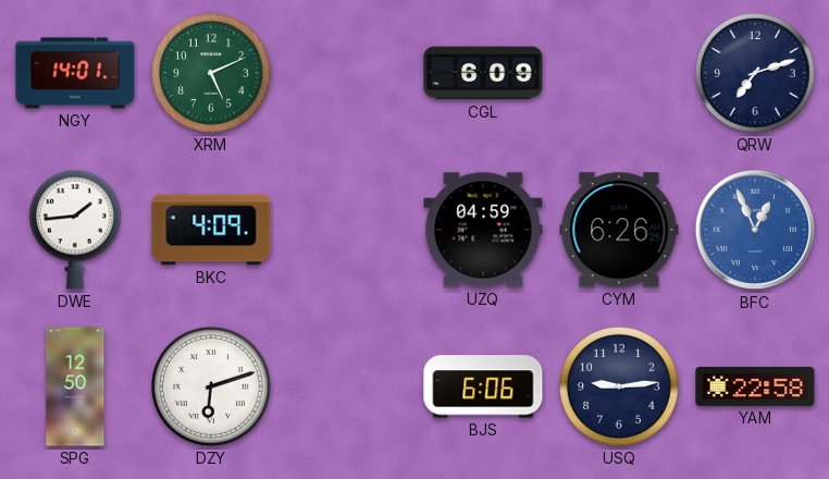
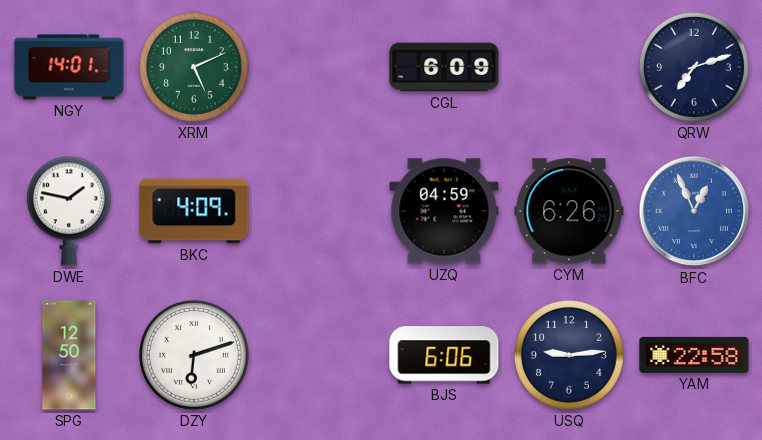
DWE: 1:44 -> 1:47
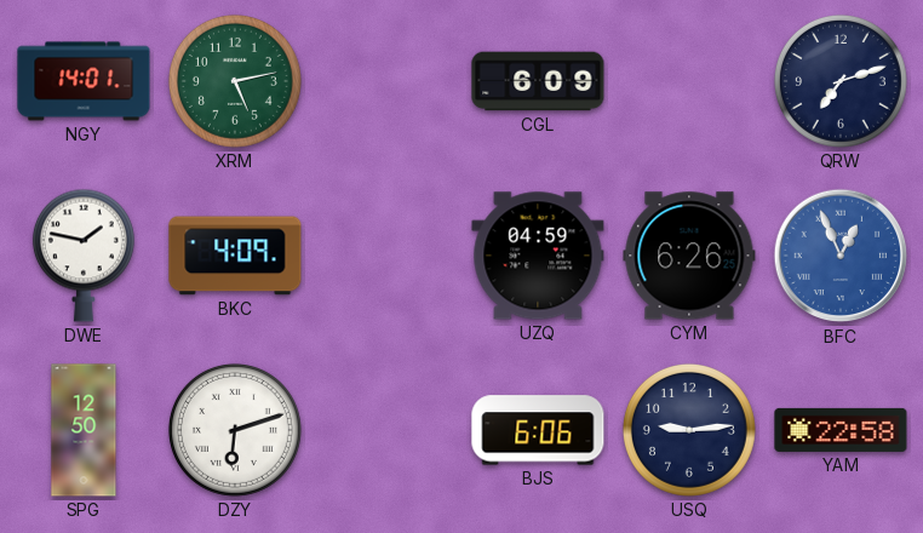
XRM: 5:11 -> 5:13
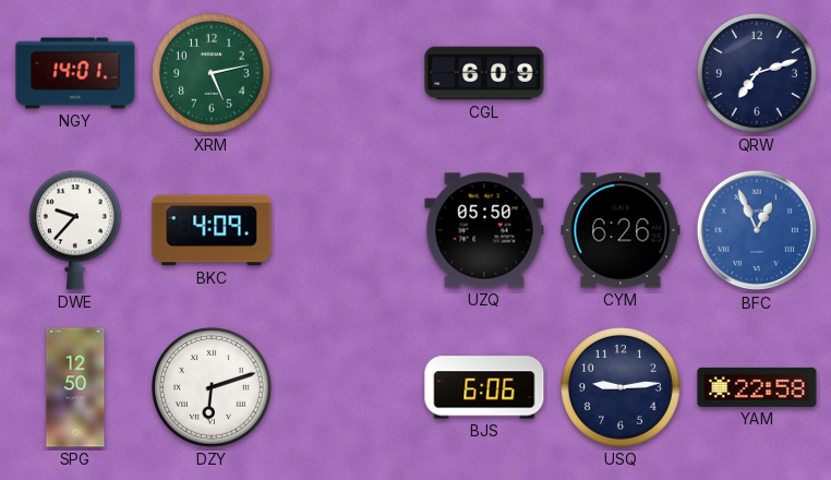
DWE: 1:47 -> 9:37
UZQ: 04:59 -> 05:50
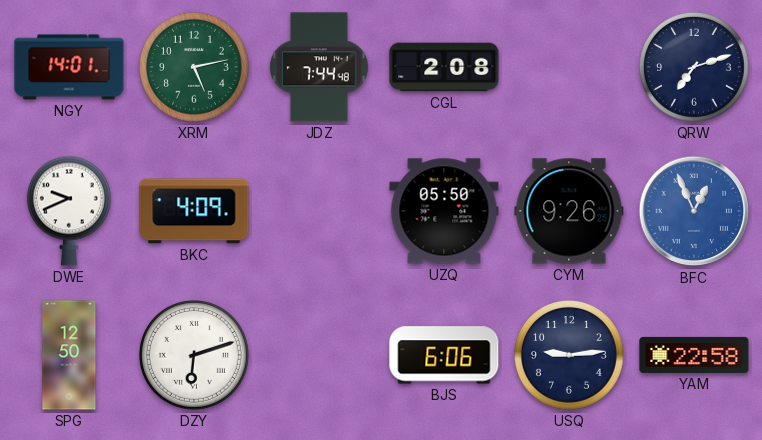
JDZ: none -> 7:44
CGL: 6:09 -> 2:08
DWE: 9:37 -> 9:41
CYM: 6:26 -> 9:26
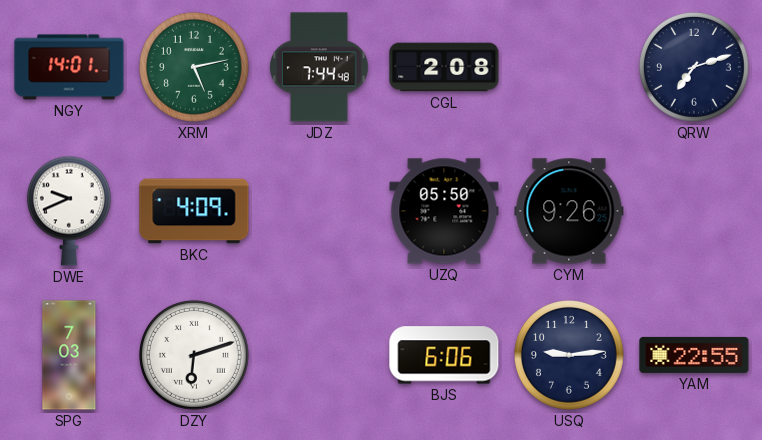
BFC: 12:56 -> none
SPG: 12:50 -> 7:03
YAM: 22:58 -> 22:55
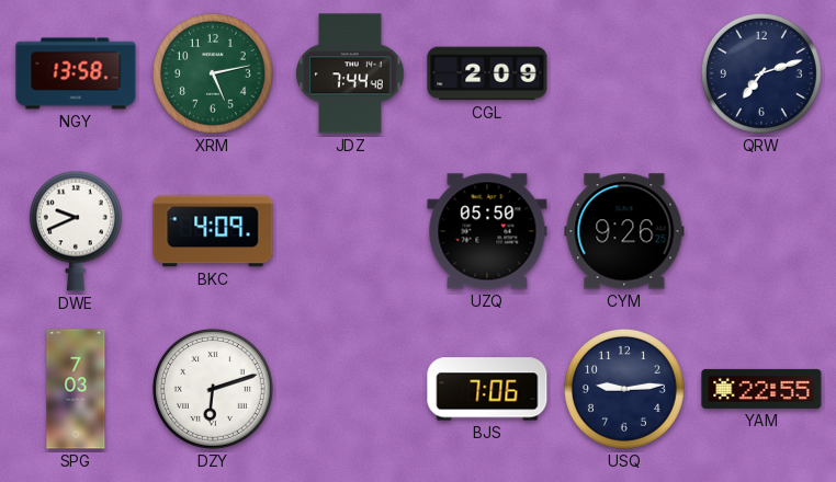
NGY: 14:01 -> 13:58
CGL: 2:08 -> 2:09
BJS: 6:06 -> 7:06
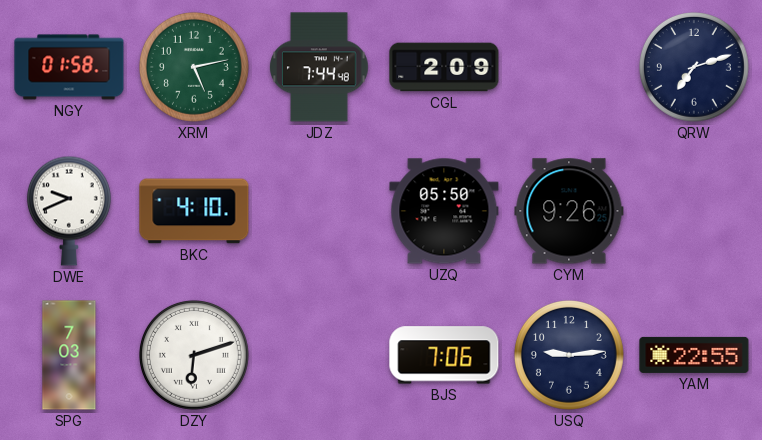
NGY: 13:58 -> 01:58
BKC: 4:09 -> 4:10
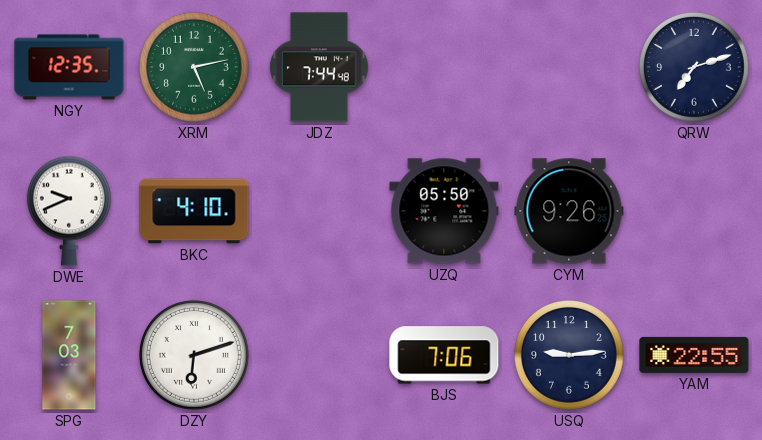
NGY: 01:58 -> 12:35
CGL: 2:09 -> none
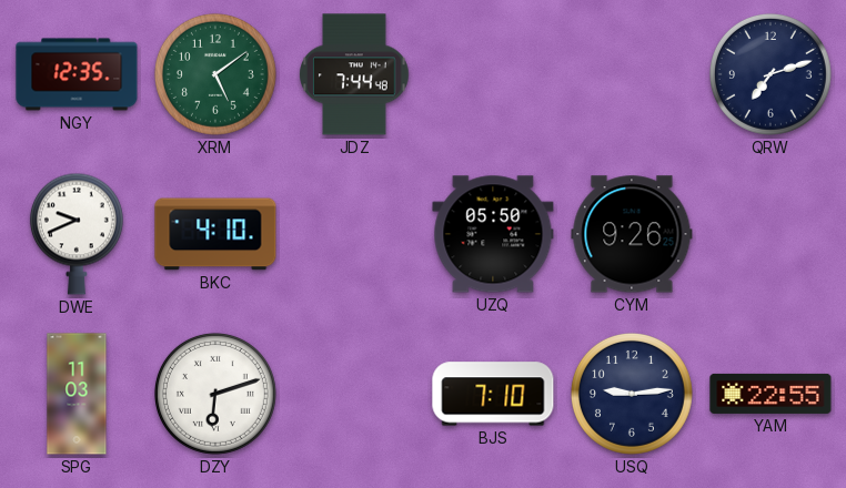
XRM: 5:13 -> 5:09
SPG: 7:03 -> 11:03
BJS: 7:06 -> 7:10
